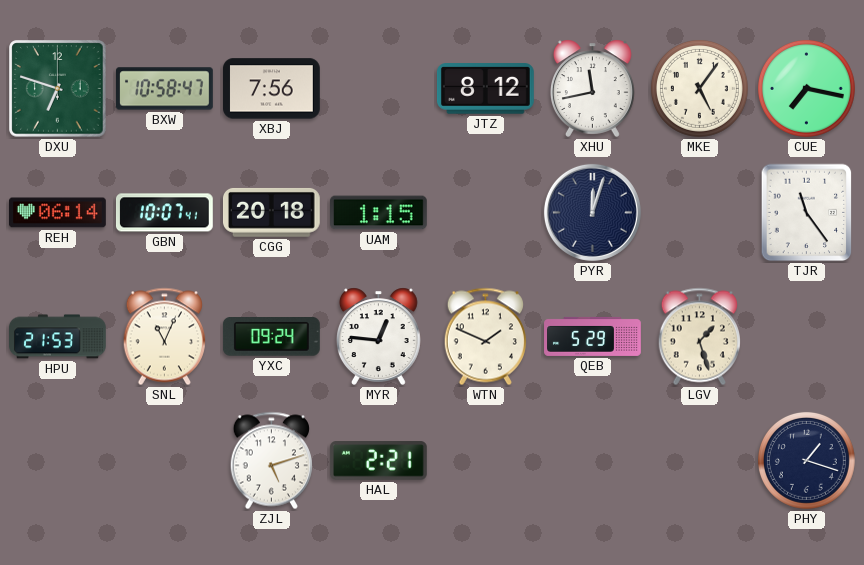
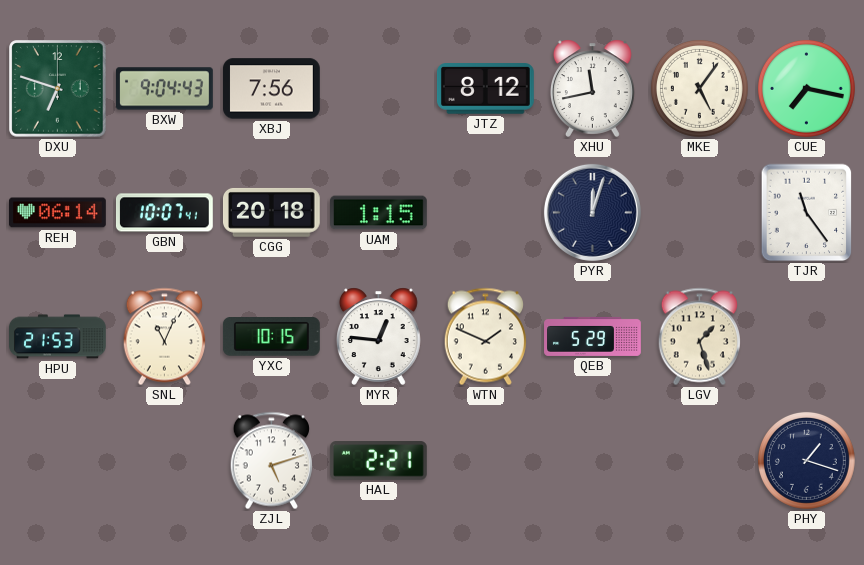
BXW: 10:58 -> 9:04
YXC: 09:24 -> 10:15
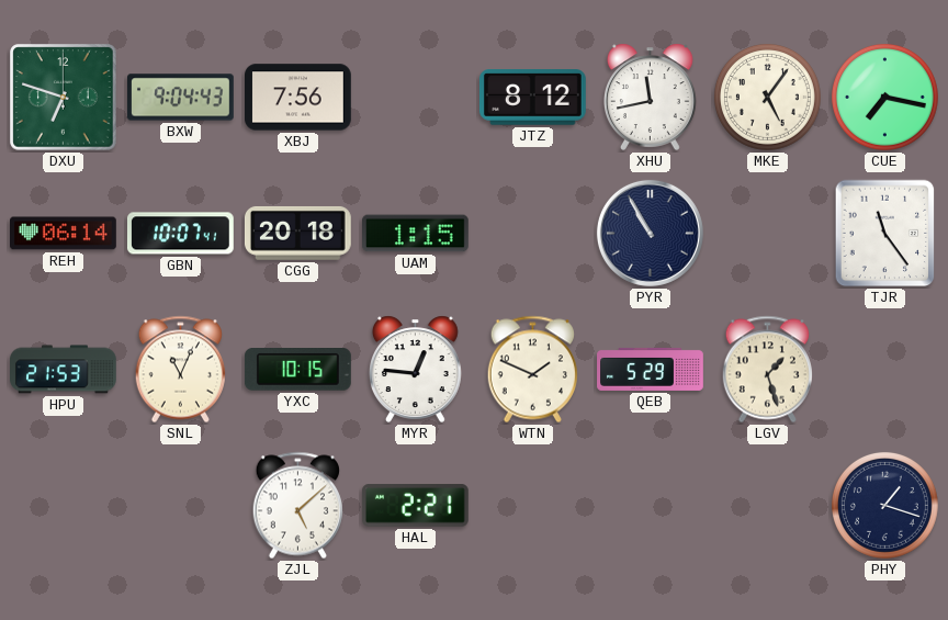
PYR: 12:03 -> 10:55
ZJL: 5:12 -> 5:08
